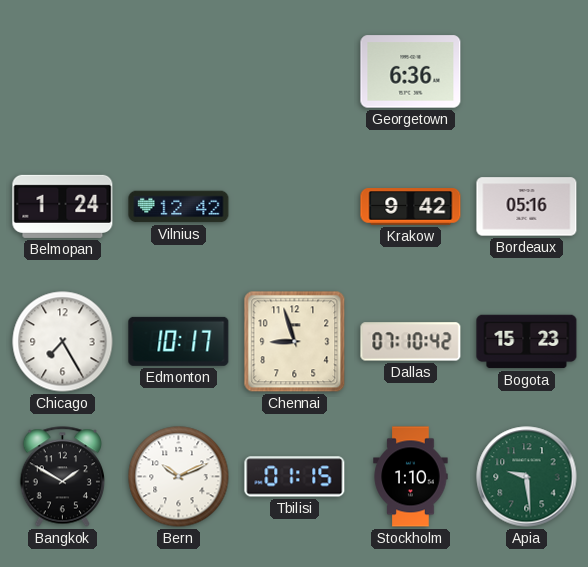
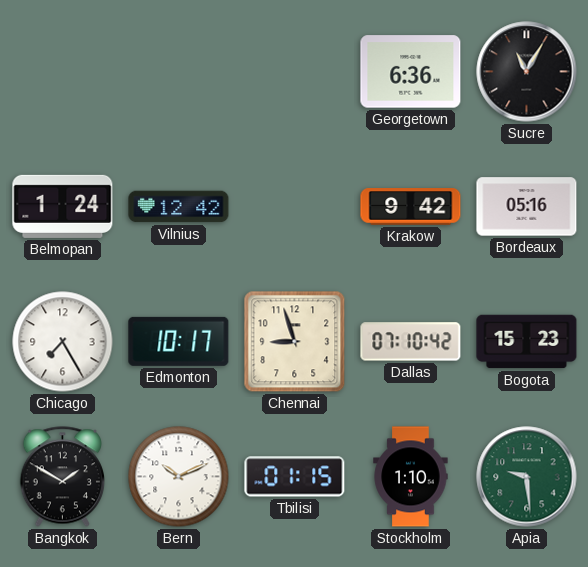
Sucre: none -> 11:05
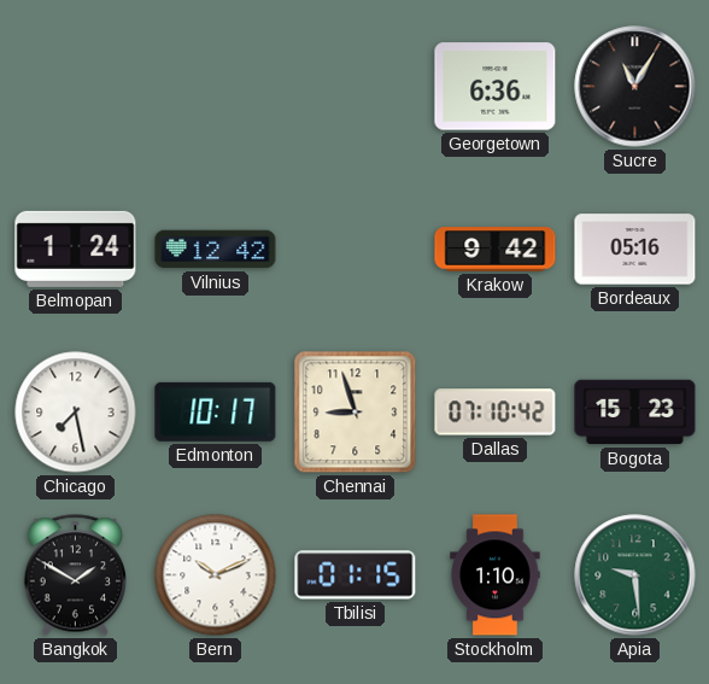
Chicago: 7:25 -> 7:28
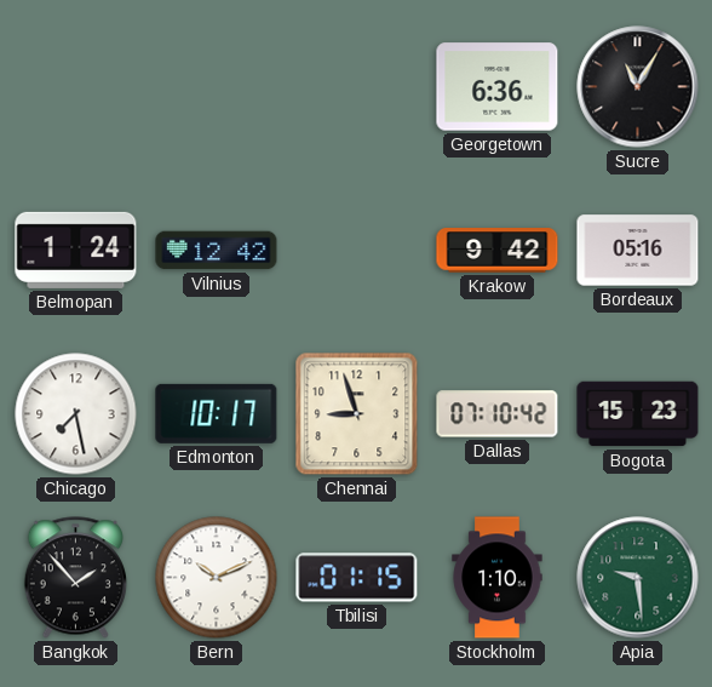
Bangkok: 1:50 -> 1:53
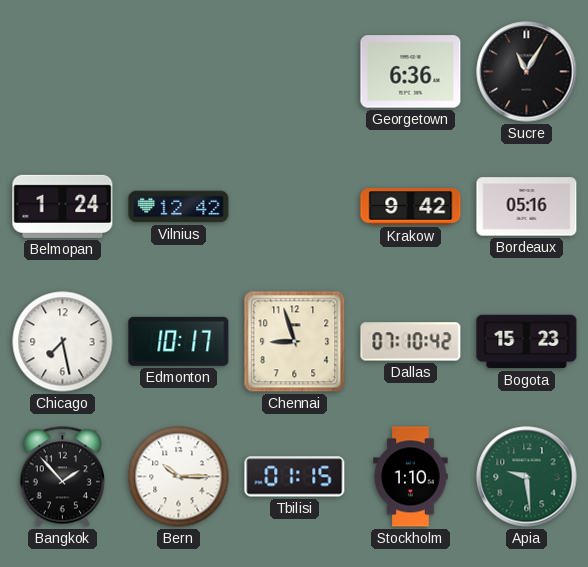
Bern: 10:11 -> 10:15
